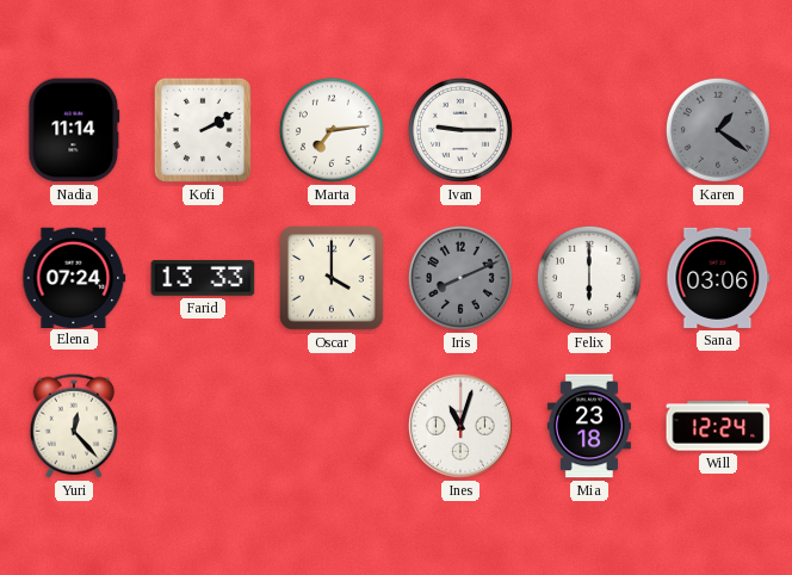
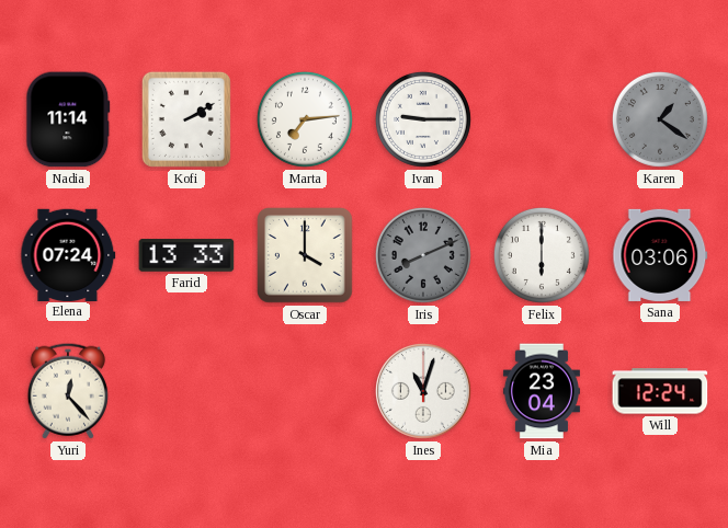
Mia: 23:18 -> 23:04
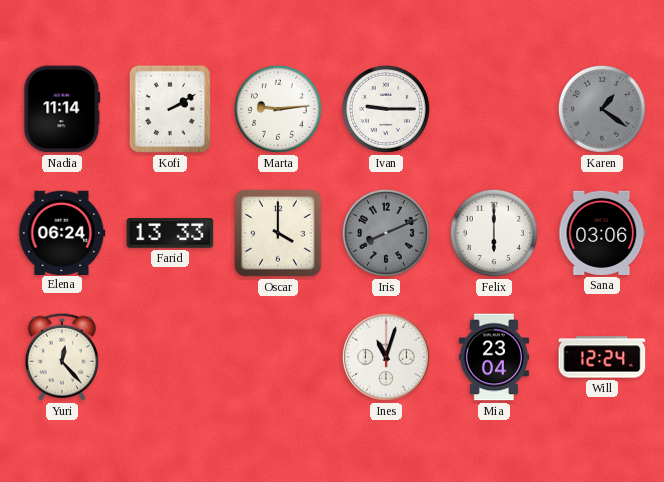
Marta: 7:14 -> 9:14
Elena: 07:24 -> 06:24
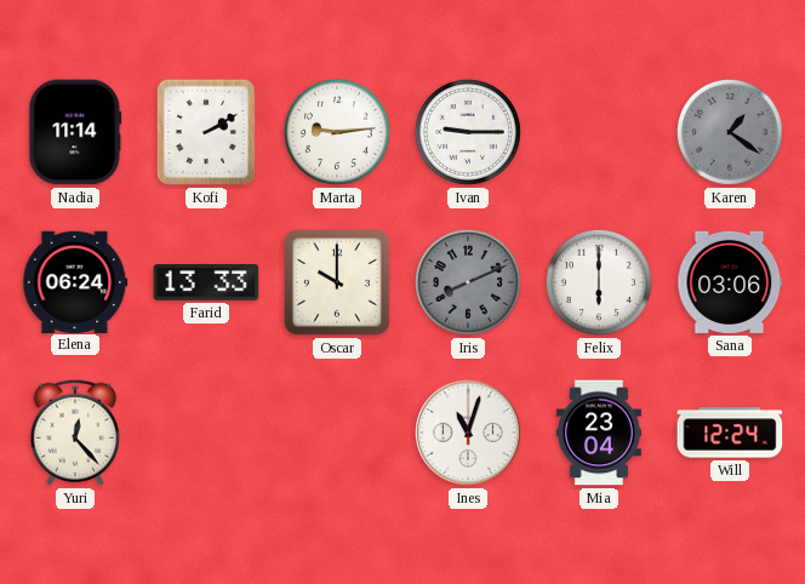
Oscar: 4:00 -> 10:00
